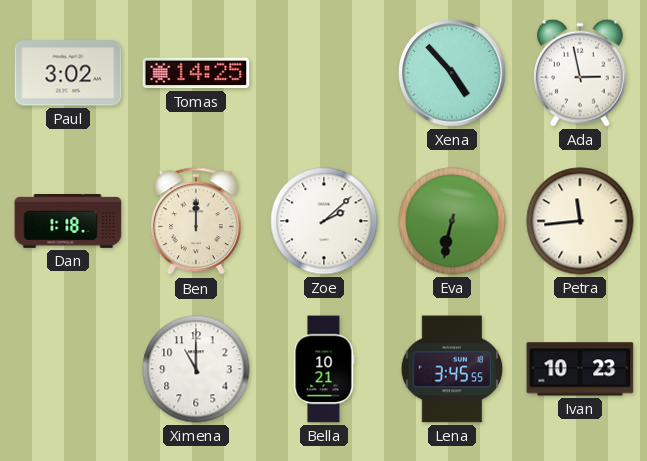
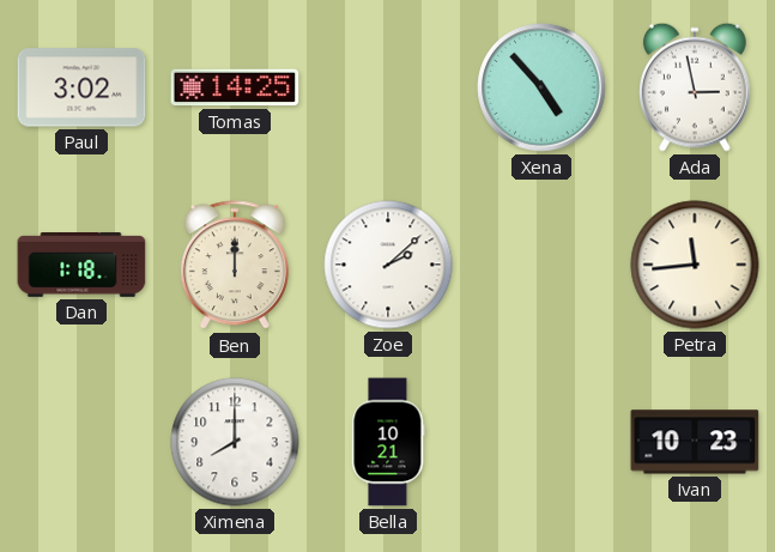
Eva: 6:32 -> none
Ximena: 11:00 -> 8:00
Lena: 3:45 -> none
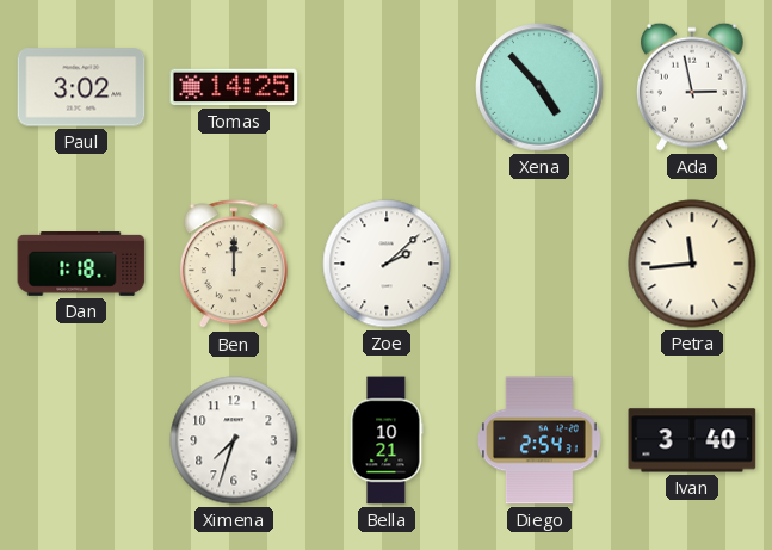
Ximena: 8:00 -> 7:33
Diego: none -> 2:54
Ivan: 10:23 -> 3:40
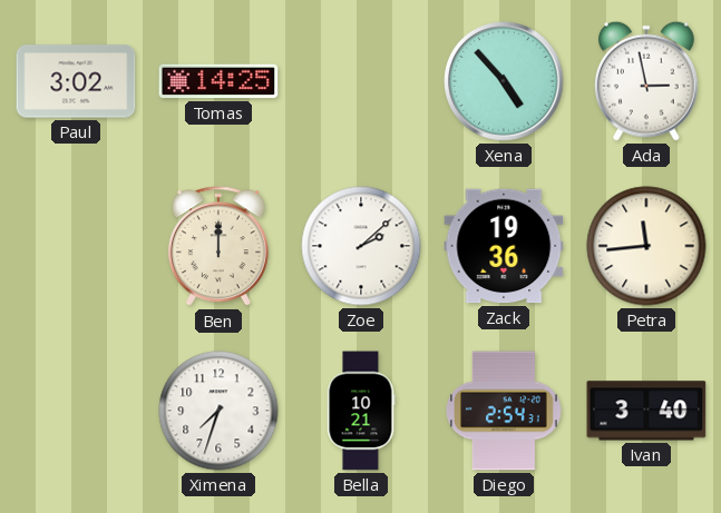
Dan: 1:18 -> none
Zack: none -> 19:36
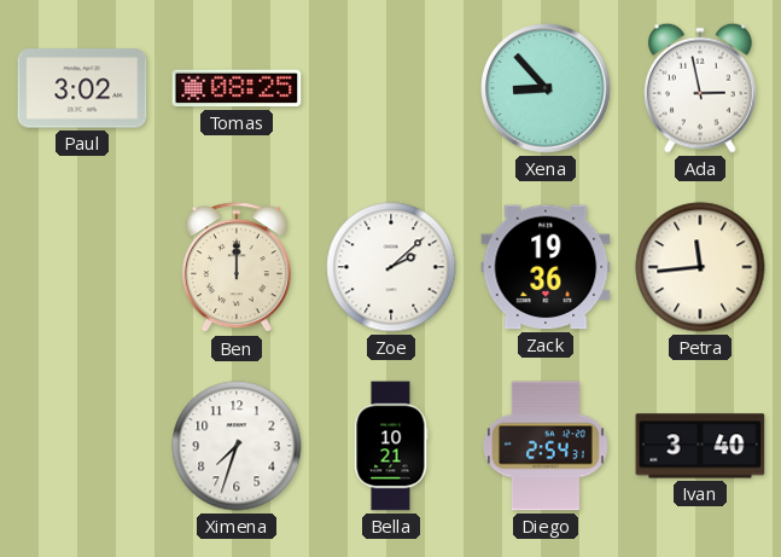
Tomas: 14:25 -> 08:25
Xena: 4:53 -> 8:53
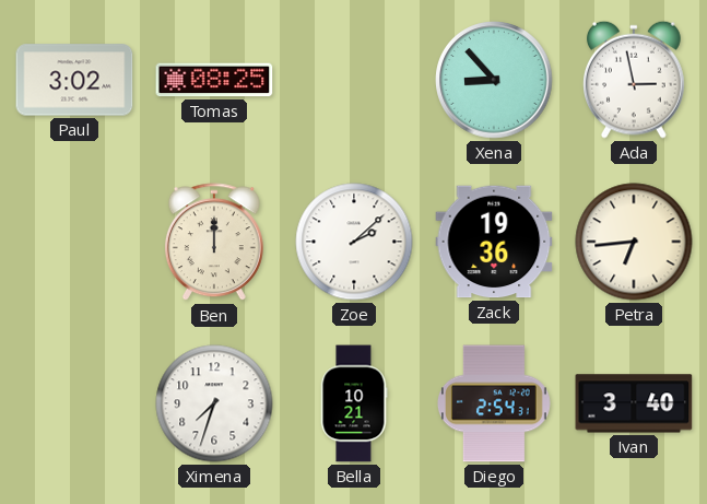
Petra: 11:44 -> 6:44
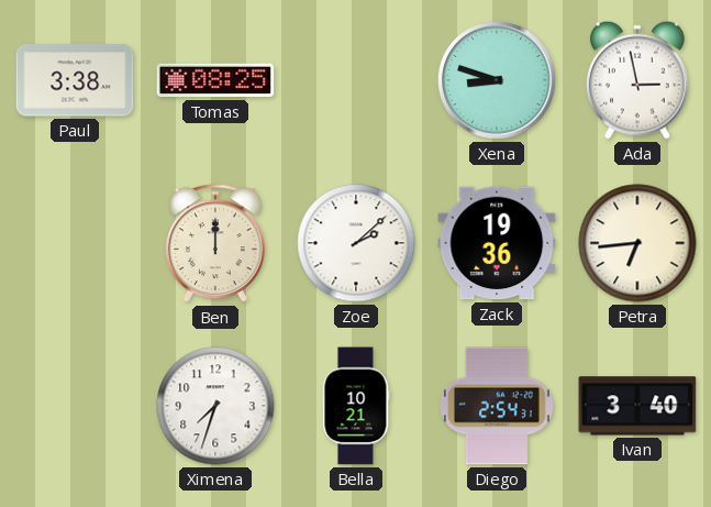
Paul: 3:02 -> 3:38
Xena: 8:53 -> 8:48
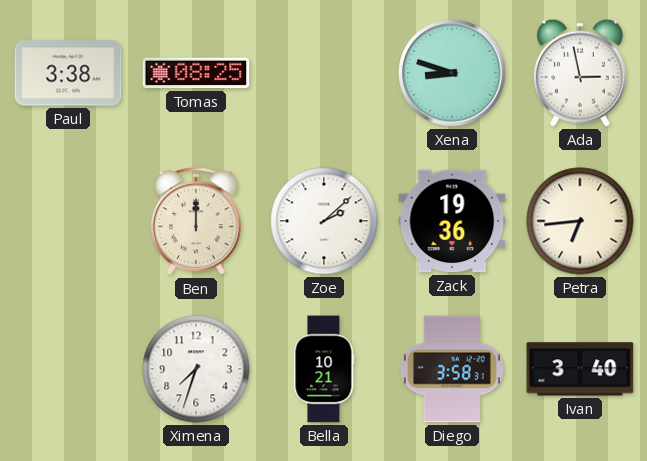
Diego: 2:54 -> 3:58
